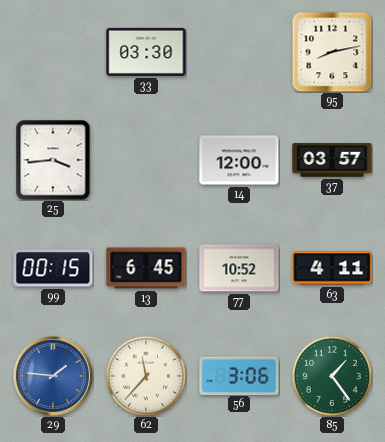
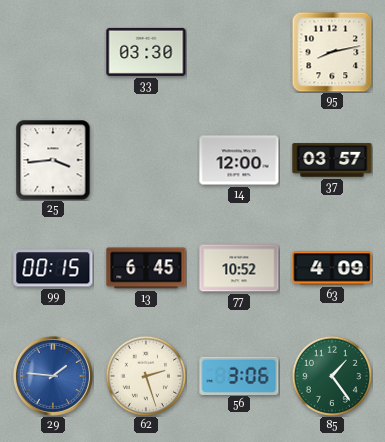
63: 4:11 -> 4:09
62: 11:37 -> 2:27
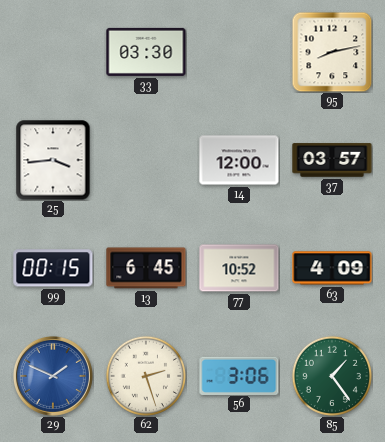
29: 1:46 -> 1:49
